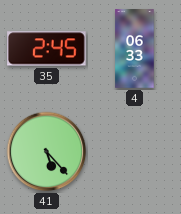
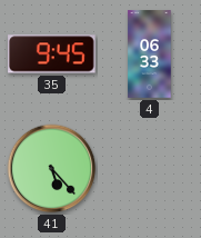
35: 2:45 -> 9:45
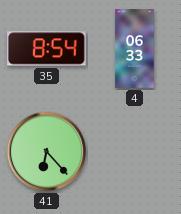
35: 9:45 -> 8:54
41: 5:23 -> 6:23
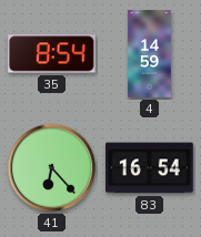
4: 06:33 -> 14:59
83: none -> 16:54
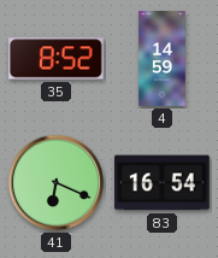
35: 8:54 -> 8:52
41: 6:23 -> 6:19
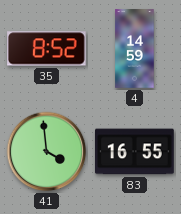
41: 6:19 -> 3:59
83: 16:54 -> 16:55
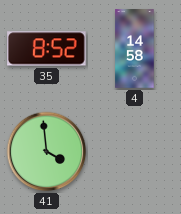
4: 14:59 -> 14:58
83: 16:55 -> none
